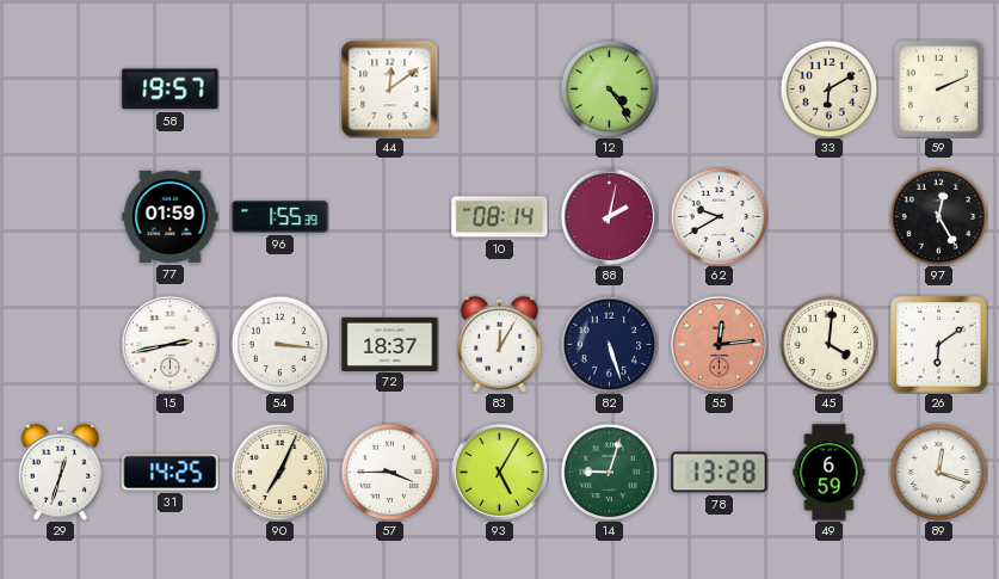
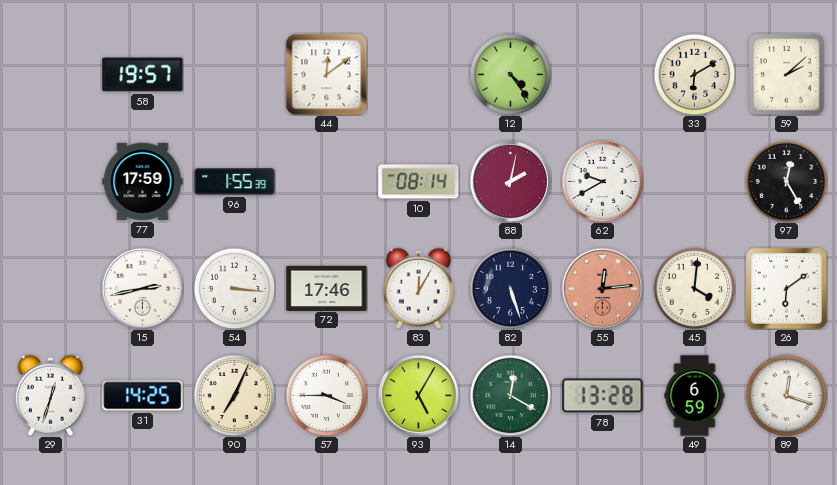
59: 2:11 -> 2:08
77: 01:59 -> 17:59
72: 18:37 -> 17:46
14: 9:03 -> 12:20
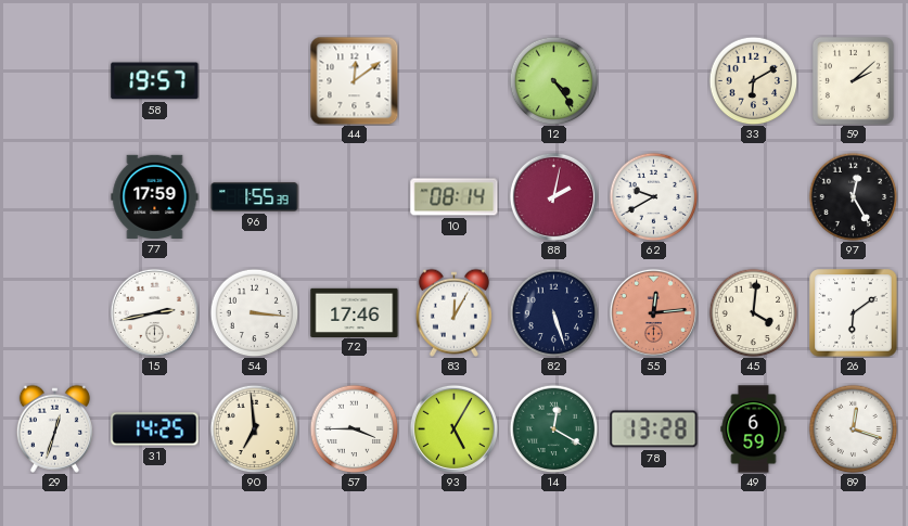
90: 7:04 -> 6:59
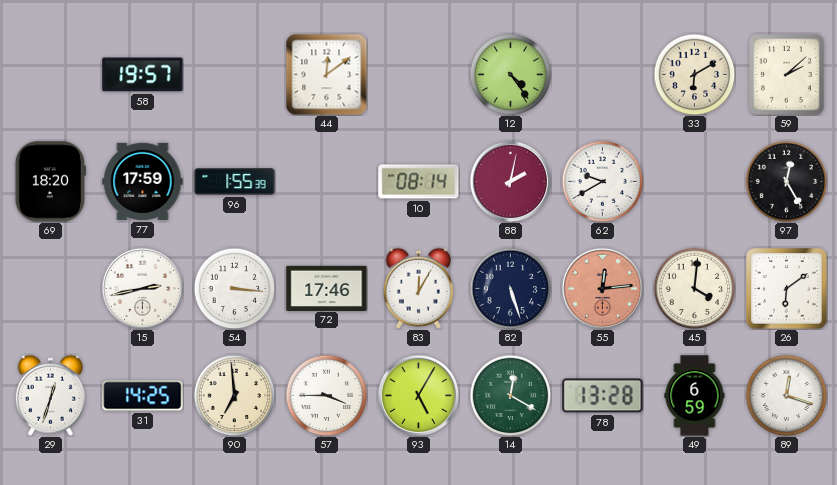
69: none -> 18:20
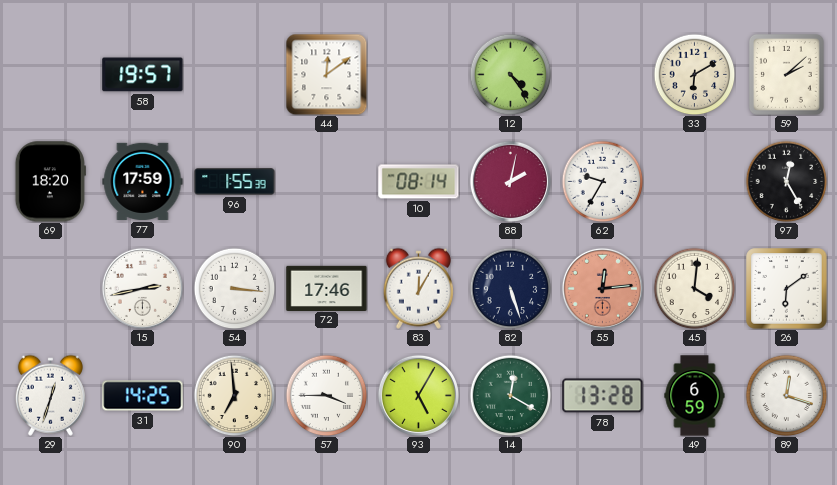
62: 9:40 -> 9:35
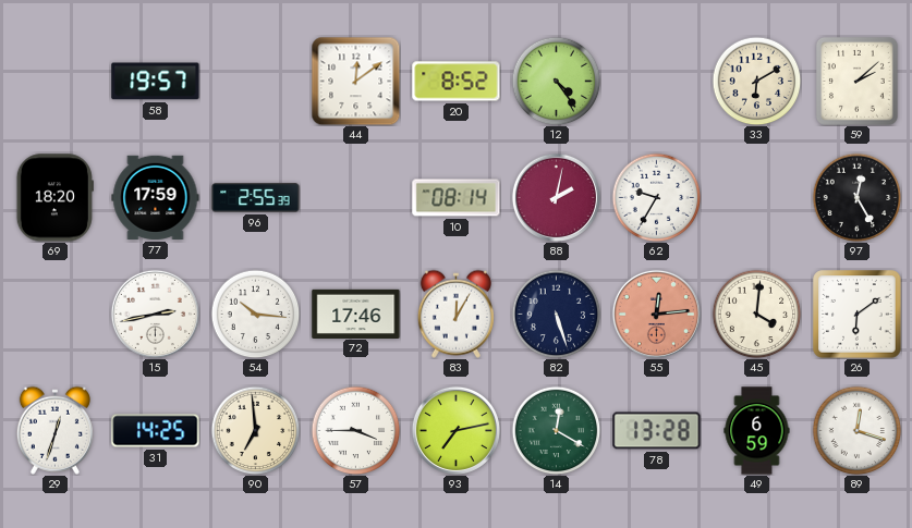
20: none -> 8:52
96: 1:55 -> 2:55
54: 3:16 -> 10:16
93: 5:05 -> 7:13
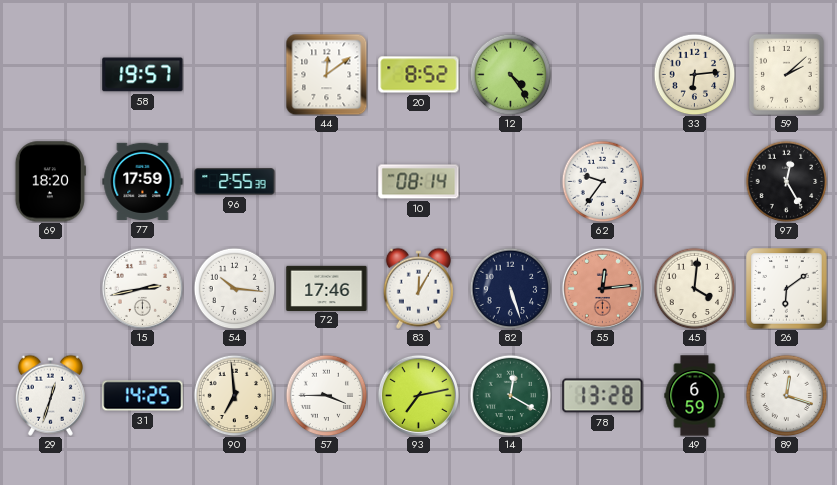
33: 6:10 -> 6:14
88: 2:02 -> none
62: 9:35 -> 9:36
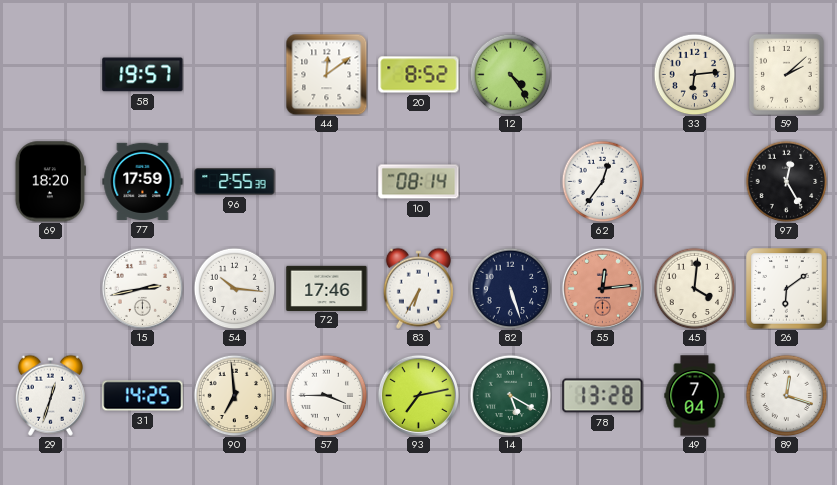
62: 9:36 -> 12:36
83: 12:05 -> 6:35
14: 12:20 -> 5:20
49: 6:59 -> 7:04
